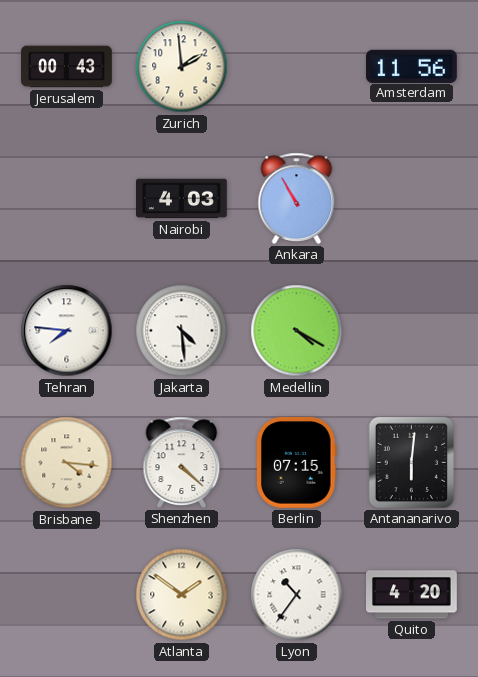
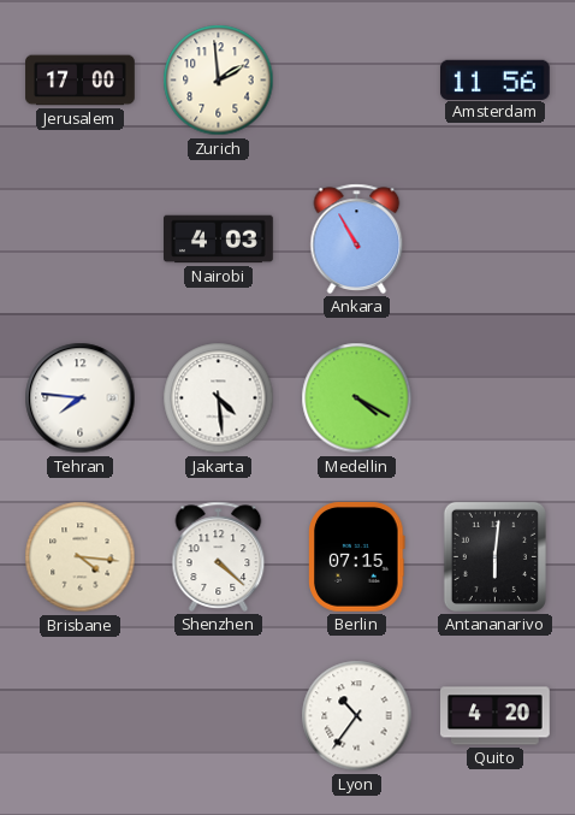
Jerusalem: 00:43 -> 17:00
Atlanta: 1:51 -> none
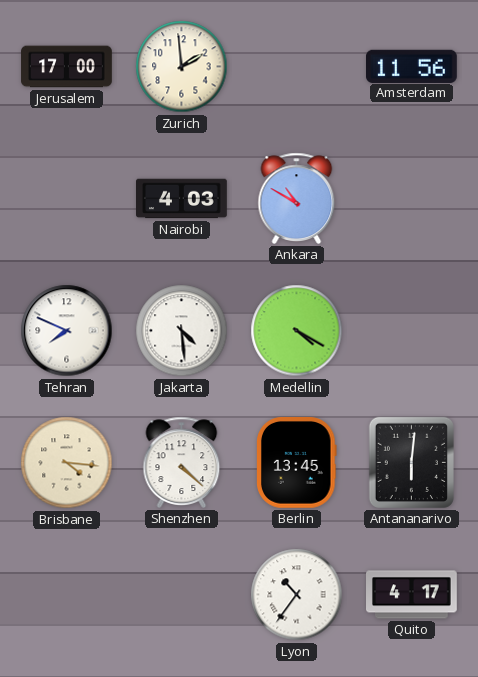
Ankara: 10:55 -> 10:50
Tehran: 7:46 -> 7:49
Berlin: 07:15 -> 13:45
Quito: 4:20 -> 4:17
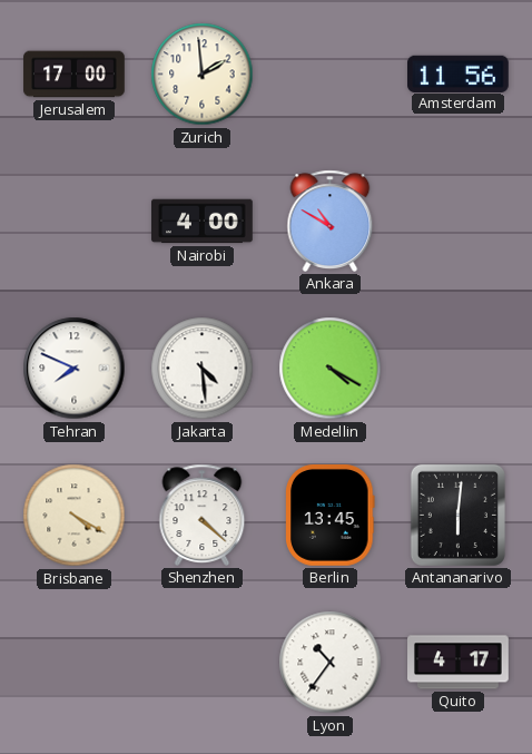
Nairobi: 4:03 -> 4:00
Brisbane: 4:16 -> 4:20
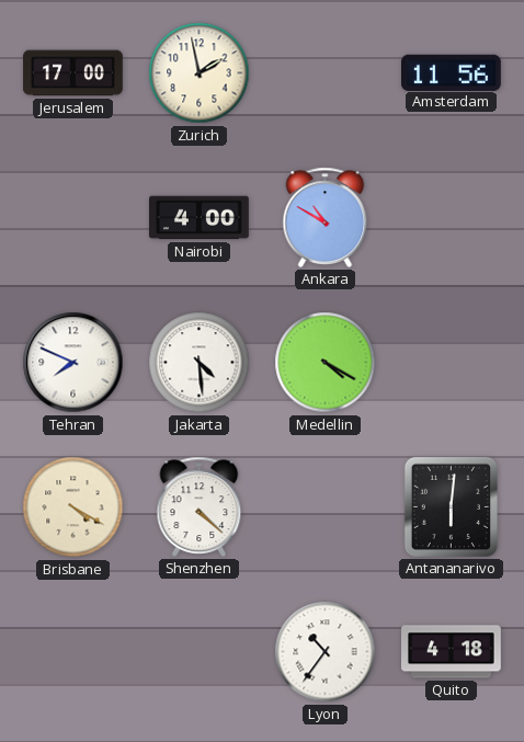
Zurich: 1:59 -> 1:58
Berlin: 13:45 -> none
Quito: 4:17 -> 4:18
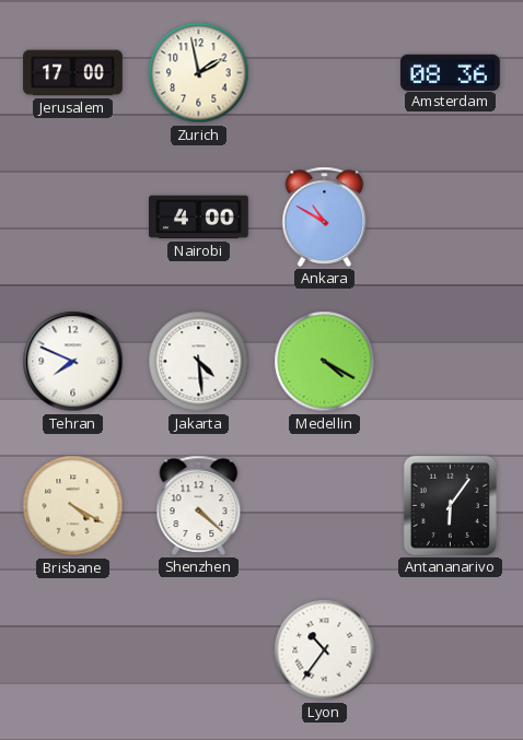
Amsterdam: 11:56 -> 08:36
Antananarivo: 6:01 -> 6:06
Quito: 4:18 -> none
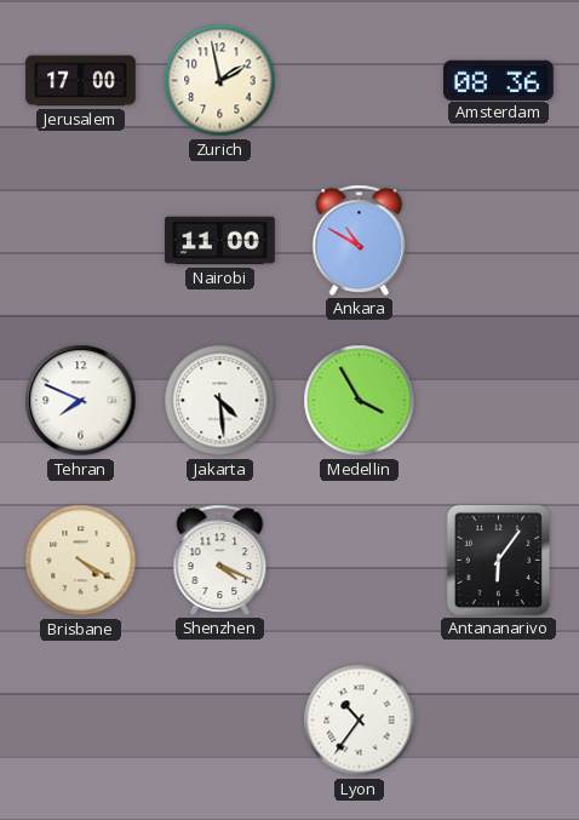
Nairobi: 4:00 -> 11:00
Medellin: 4:20 -> 3:55
Shenzhen: 4:22 -> 4:19
